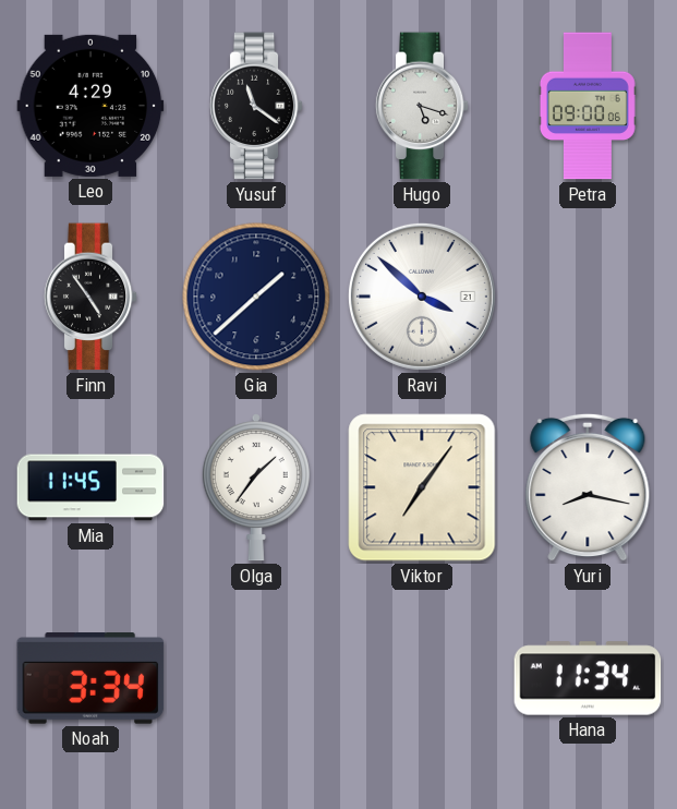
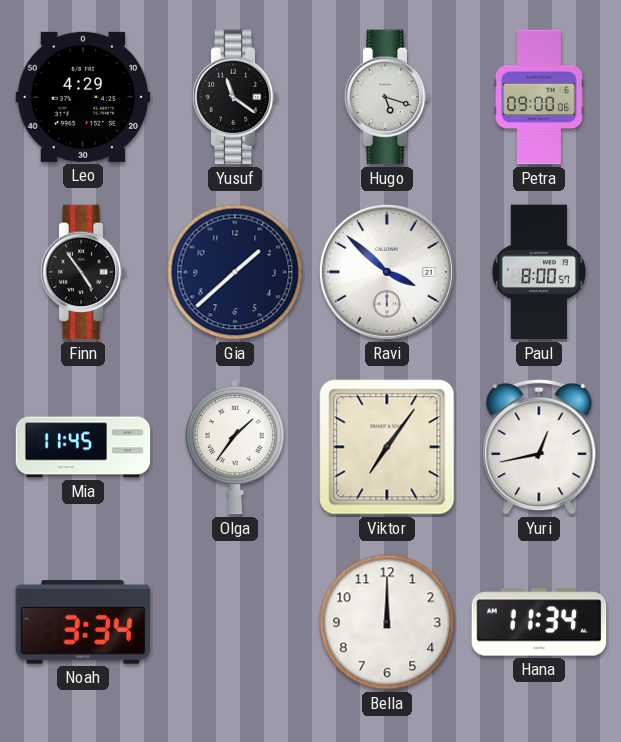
Paul: none -> 8:00
Yuri: 8:17 -> 12:43
Bella: none -> 12:00
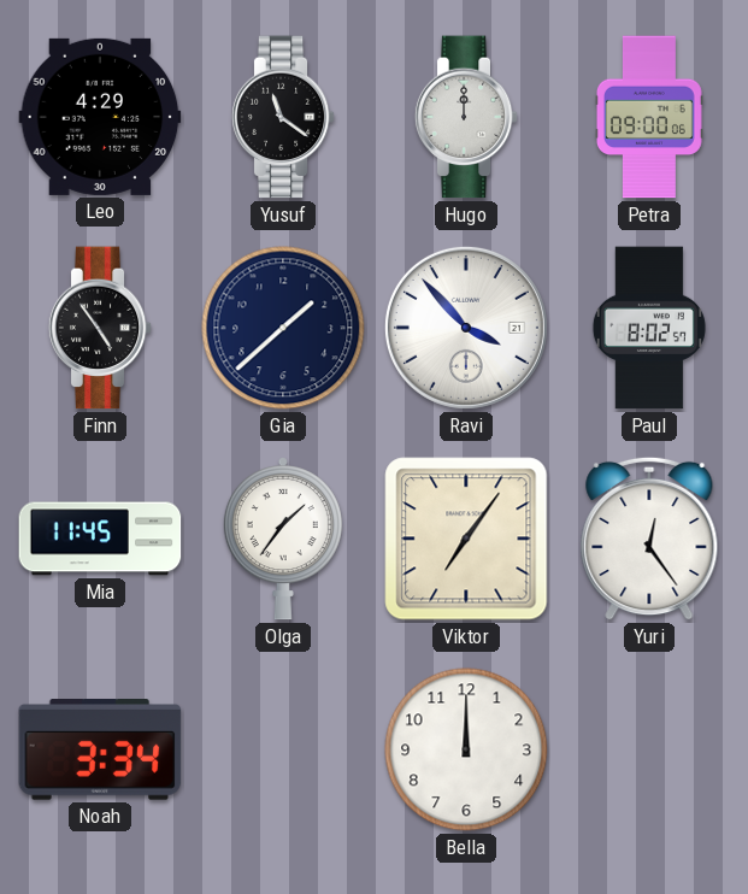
Hugo: 5:18 -> 12:00
Ravi: 3:52 -> 3:53
Paul: 8:00 -> 8:02
Yuri: 12:43 -> 12:24
Hana: 11:34 -> none
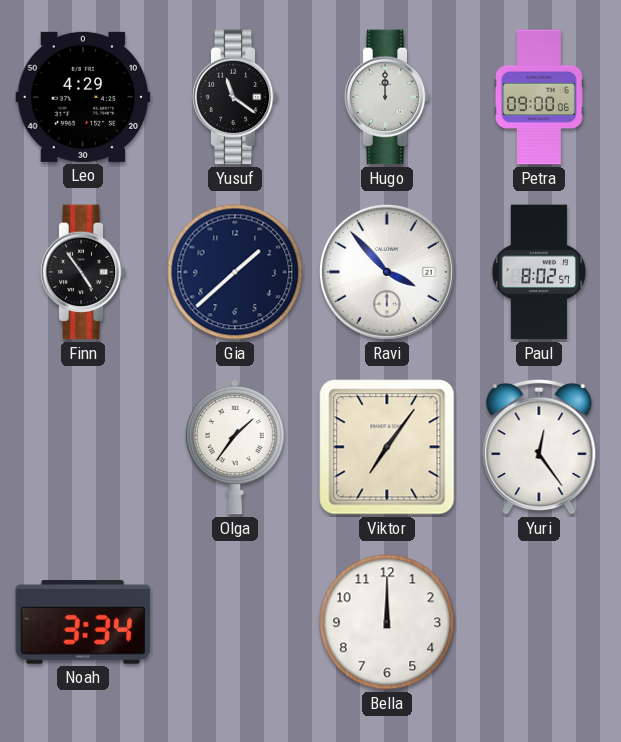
Mia: 11:45 -> none
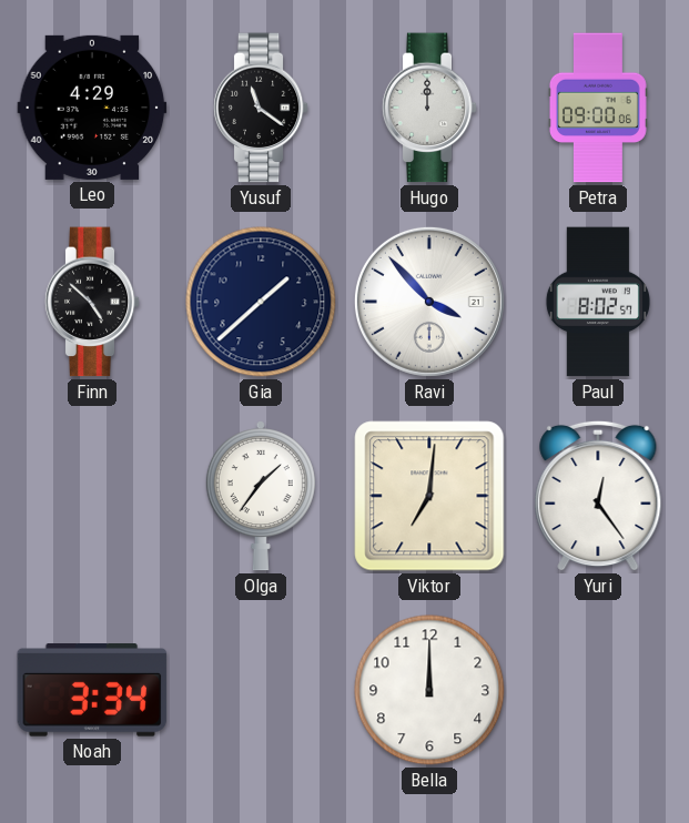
Finn: 4:54 -> 4:52
Viktor: 7:06 -> 7:01
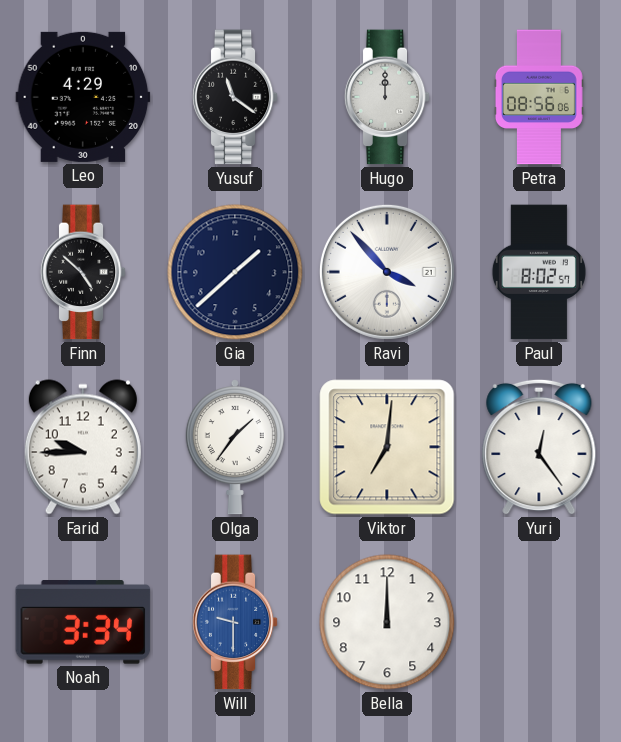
Petra: 09:00 -> 08:56
Farid: none -> 9:45
Will: none -> 9:30
